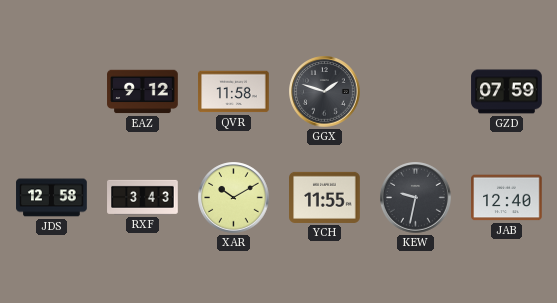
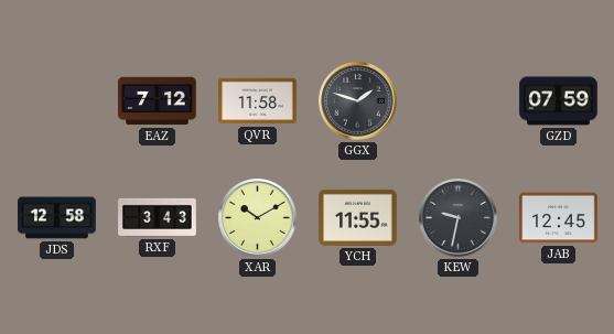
EAZ: 9:12 -> 7:12
JAB: 12:40 -> 12:45
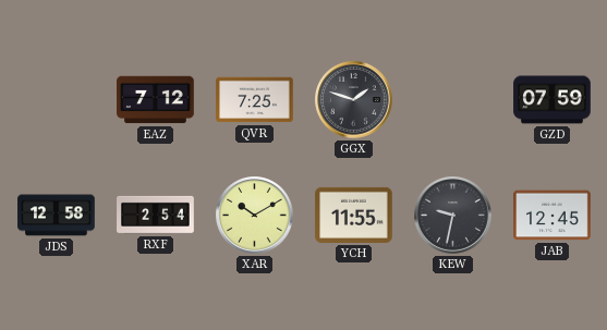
QVR: 11:58 -> 7:25
RXF: 3:43 -> 2:54
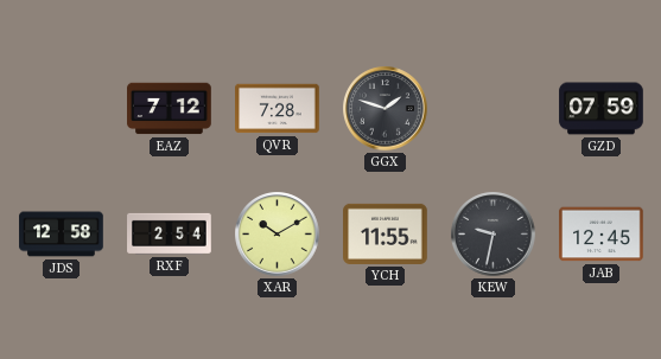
QVR: 7:25 -> 7:28
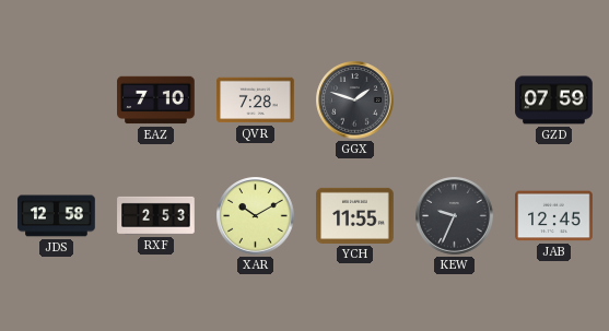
EAZ: 7:12 -> 7:10
RXF: 2:54 -> 2:53
KEW: 9:32 -> 9:34
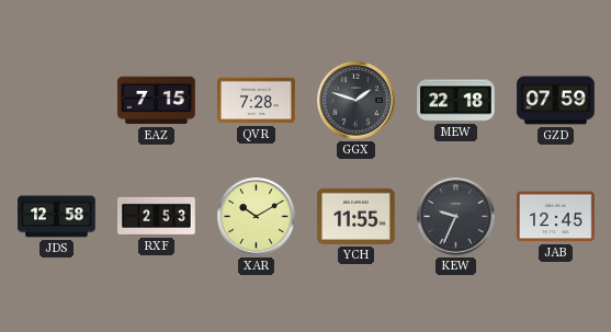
EAZ: 7:10 -> 7:15
MEW: none -> 22:18
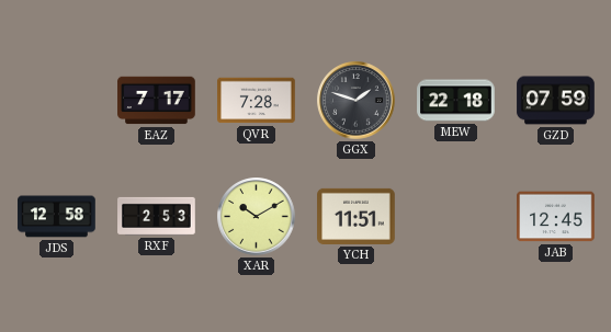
EAZ: 7:15 -> 7:17
YCH: 11:55 -> 11:51
KEW: 9:34 -> none
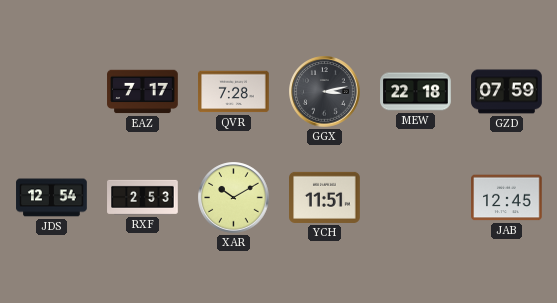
GGX: 1:48 -> 3:13
JDS: 12:58 -> 12:54
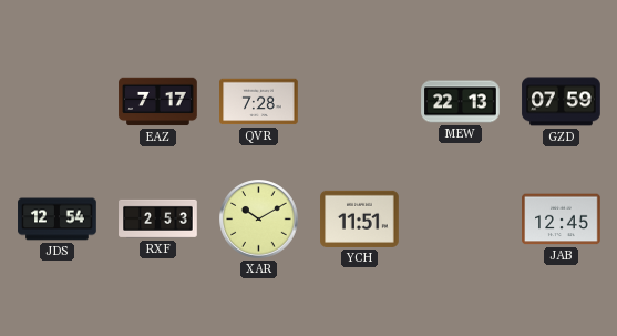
GGX: 3:13 -> none
MEW: 22:18 -> 22:13
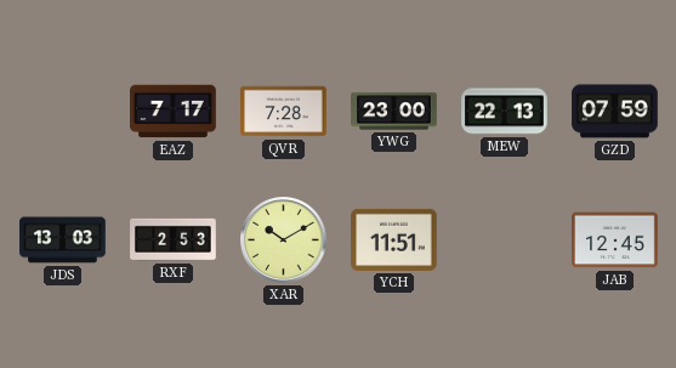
YWG: none -> 23:00
JDS: 12:54 -> 13:03
